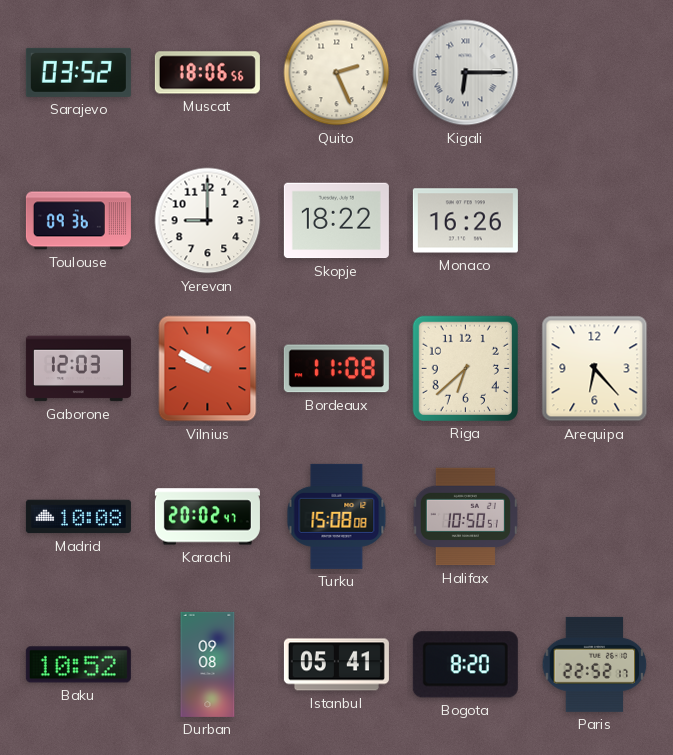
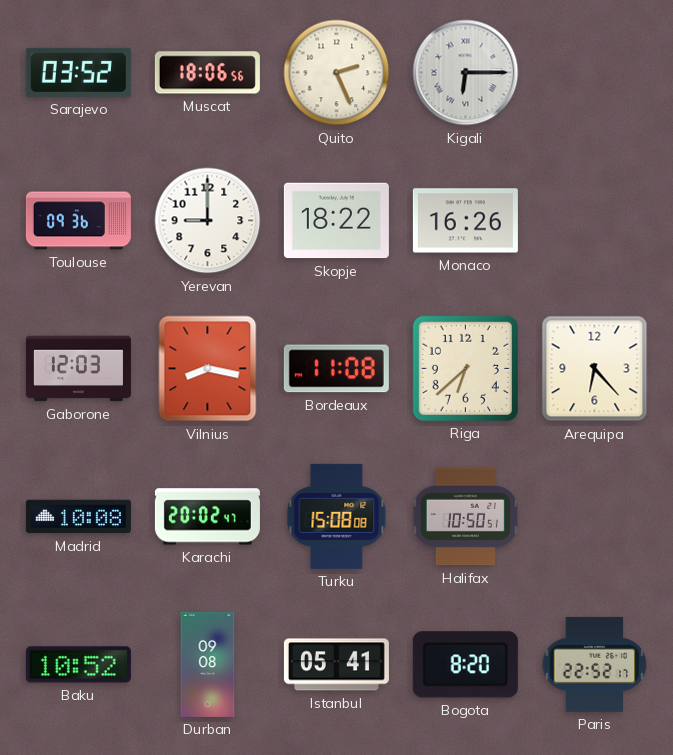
Vilnius: 9:50 -> 8:17
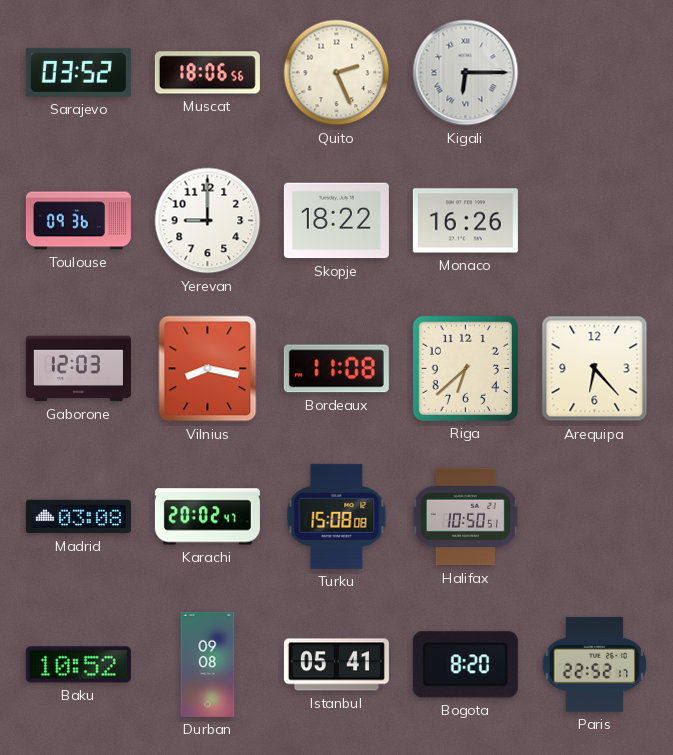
Madrid: 10:08 -> 03:08
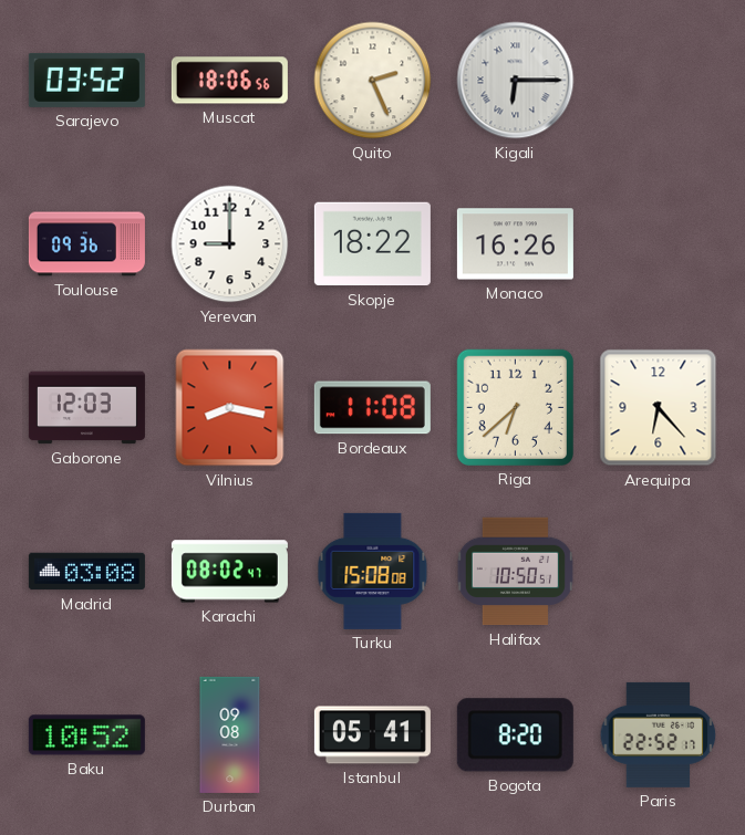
Karachi: 20:02 -> 08:02
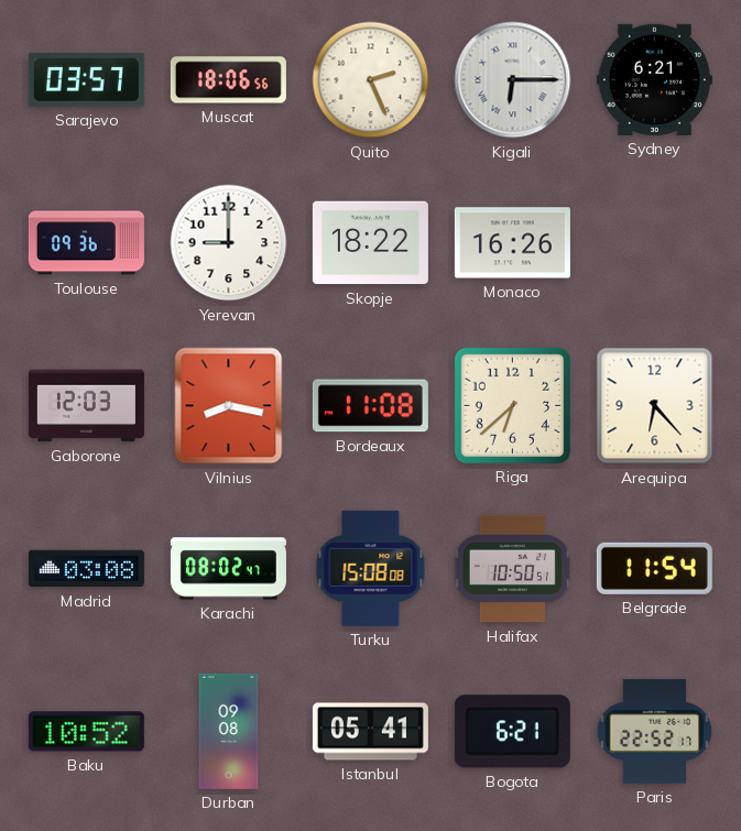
Sarajevo: 03:52 -> 03:57
Sydney: none -> 6:21
Belgrade: none -> 11:54
Bogota: 8:20 -> 6:21
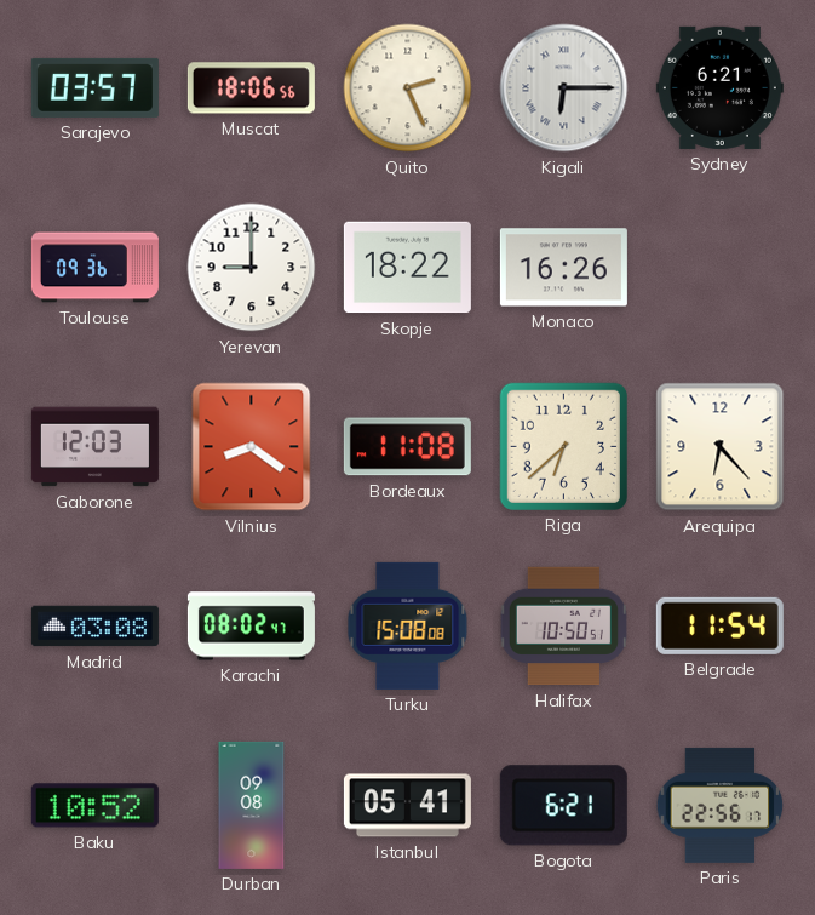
Vilnius: 8:17 -> 8:21
Paris: 22:52 -> 22:56
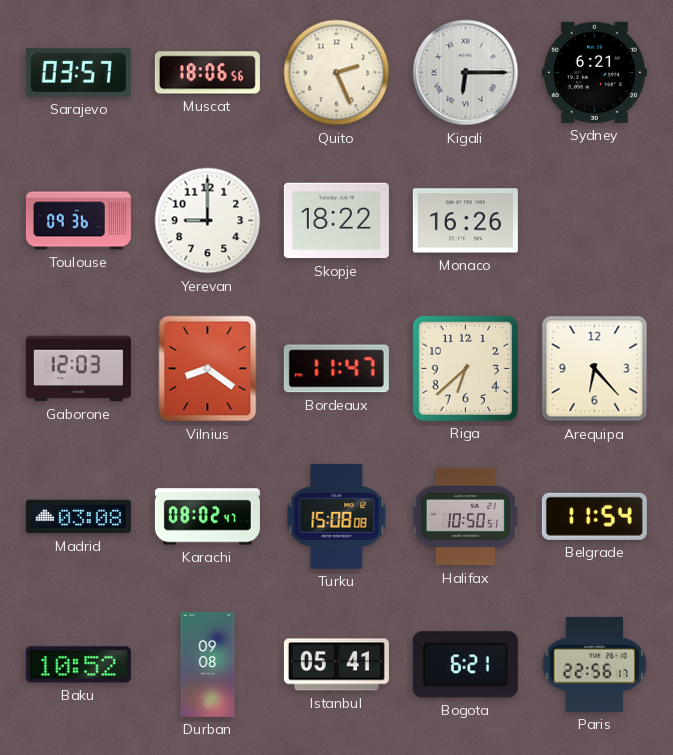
Bordeaux: 11:08 -> 11:47
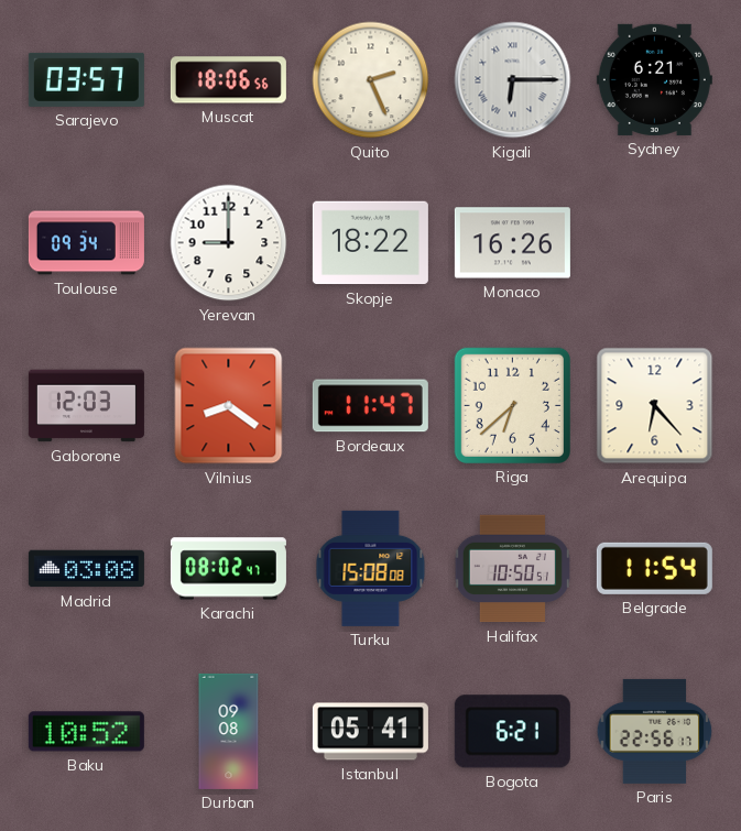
Toulouse: 09:36 -> 09:34
